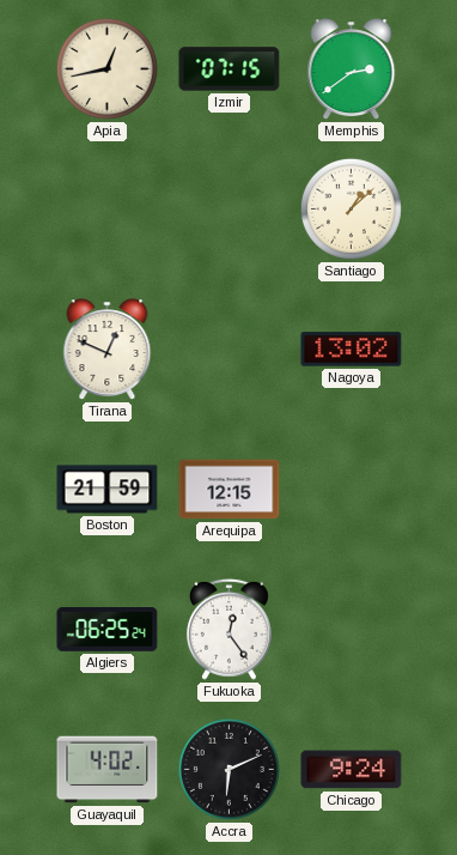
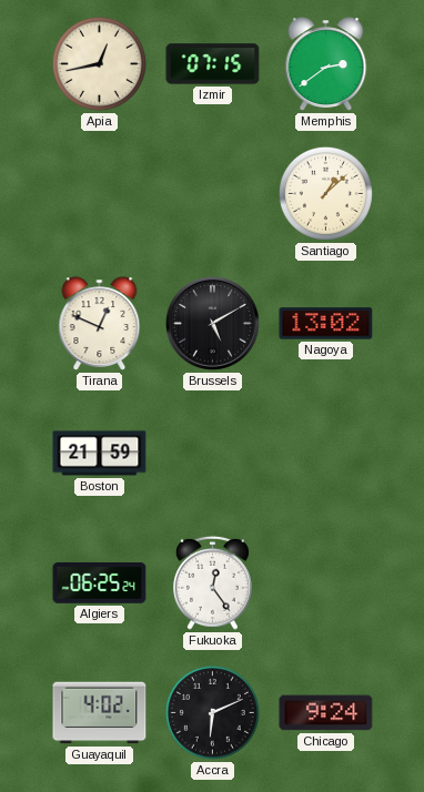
Brussels: none -> 5:10
Arequipa: 12:15 -> none
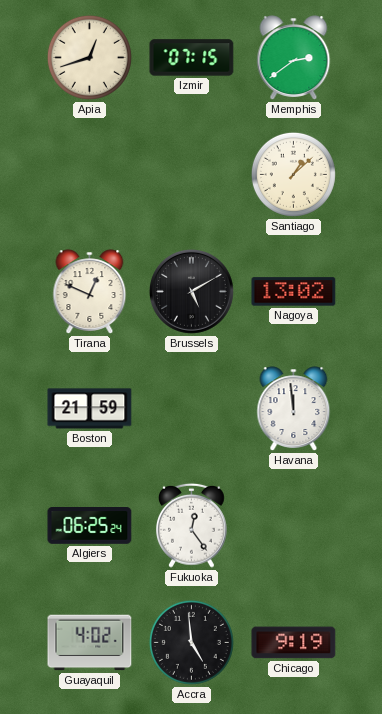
Apia: 12:43 -> 12:42
Havana: none -> 11:59
Accra: 6:11 -> 4:59
Chicago: 9:24 -> 9:19
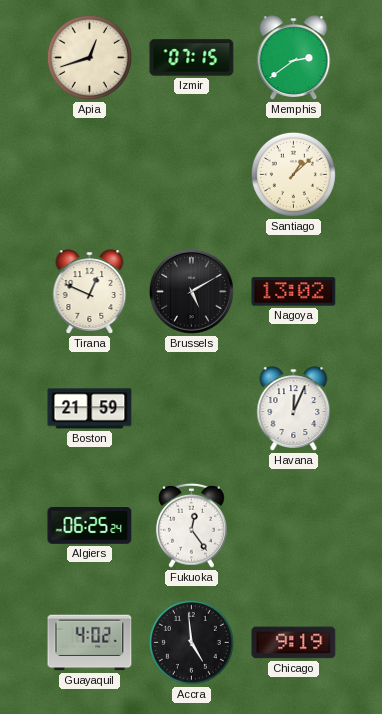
Havana: 11:59 -> 12:04
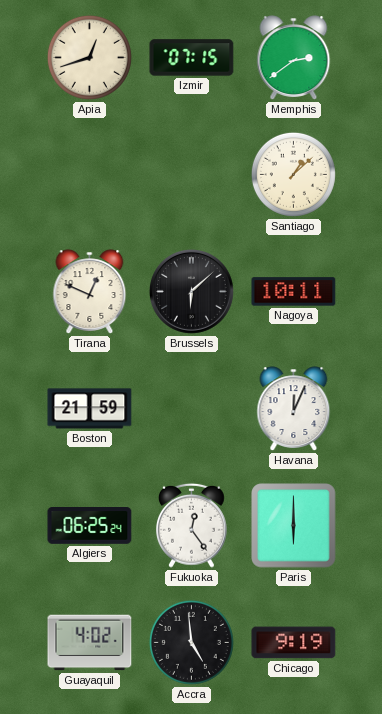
Brussels: 5:10 -> 6:08
Nagoya: 13:02 -> 10:11
Paris: none -> 6:00
